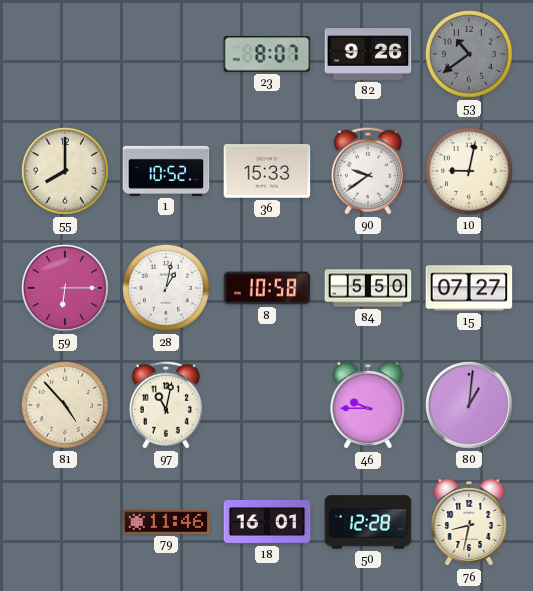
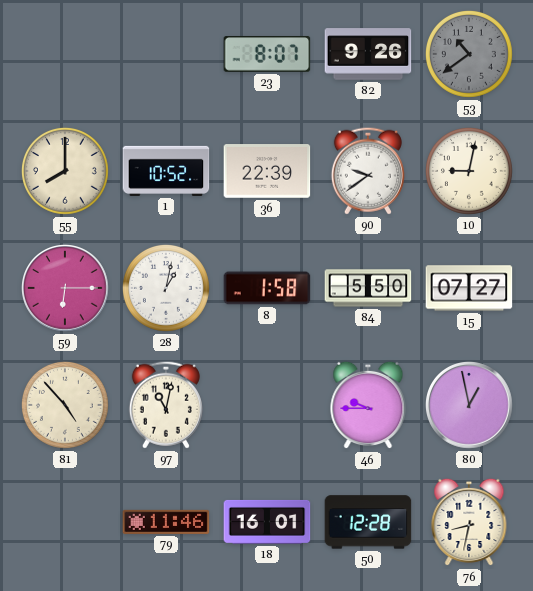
36: 15:33 -> 22:39
8: 10:58 -> 1:58
80: 1:01 -> 12:58
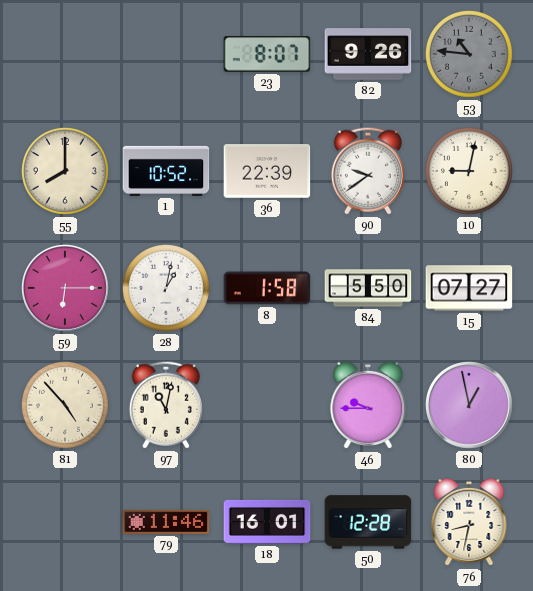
53: 10:39 -> 10:46
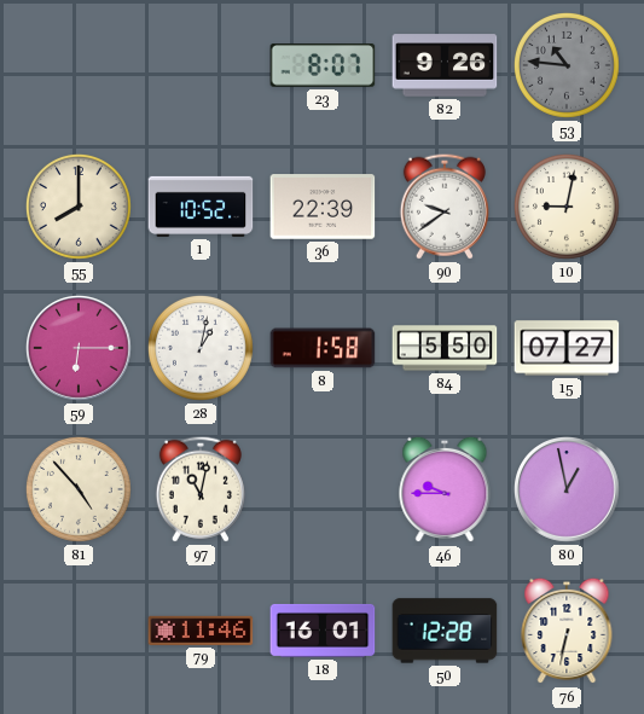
76: 8:32 -> 6:32
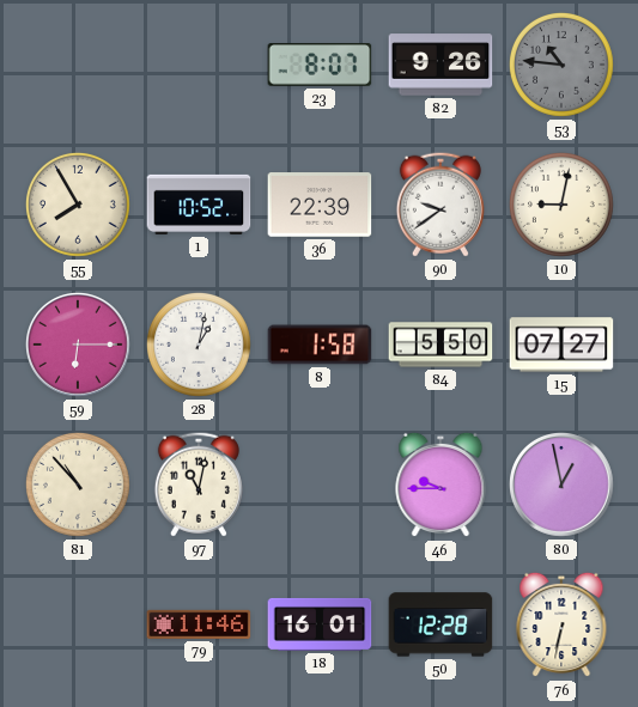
55: 8:00 -> 7:55
81: 4:53 -> 10:53
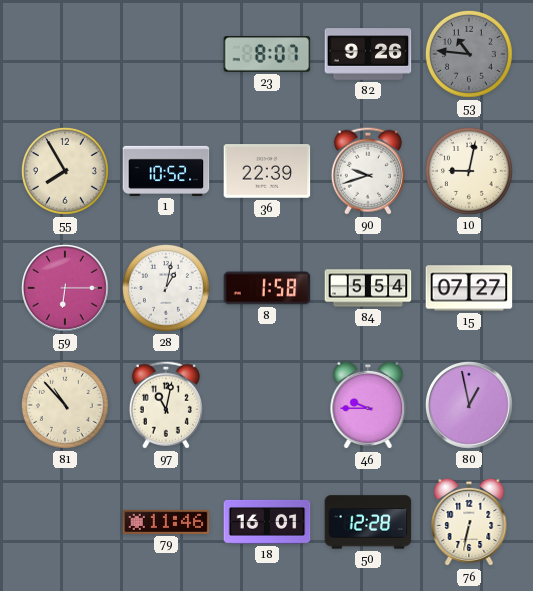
90: 9:39 -> 9:42
84: 5:50 -> 5:54
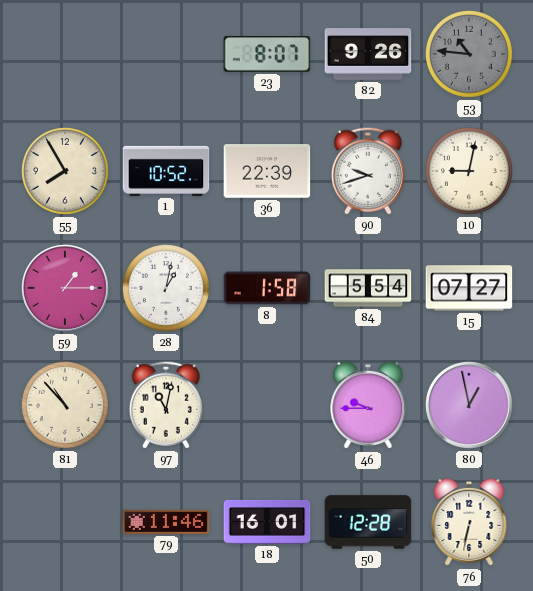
59: 6:15 -> 1:15
